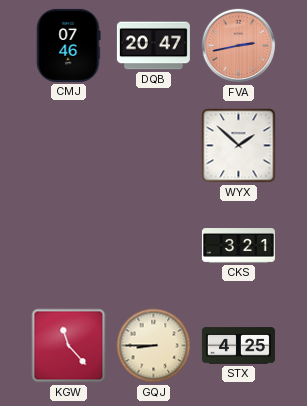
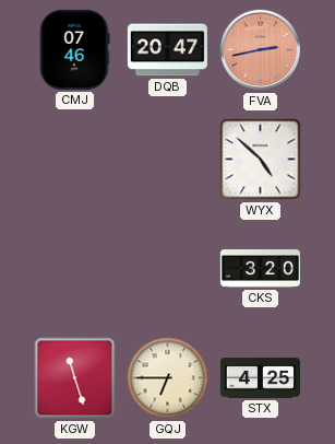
WYX: 1:52 -> 4:52
CKS: 3:21 -> 3:20
KGW: 11:23 -> 11:27
GQJ: 8:45 -> 6:45
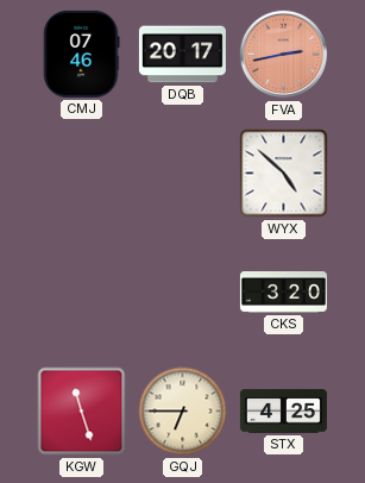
DQB: 20:47 -> 20:17
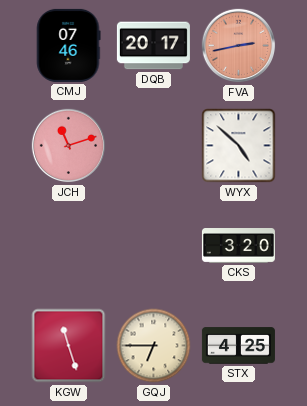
JCH: none -> 11:12
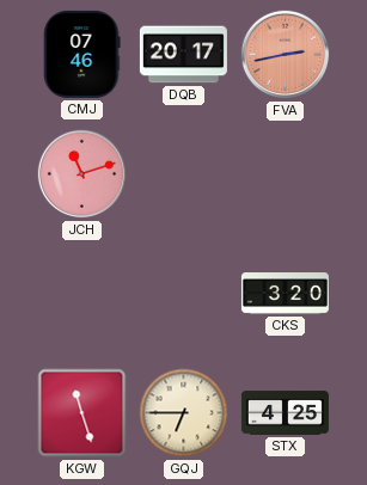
WYX: 4:52 -> none
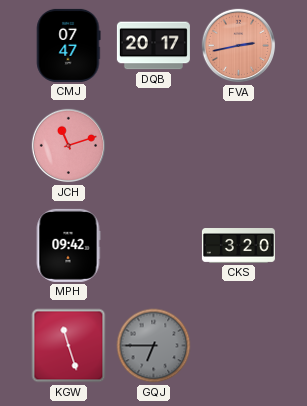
CMJ: 07:46 -> 07:47
MPH: none -> 09:42
GQJ dial: cream -> grey
STX: 4:25 -> none
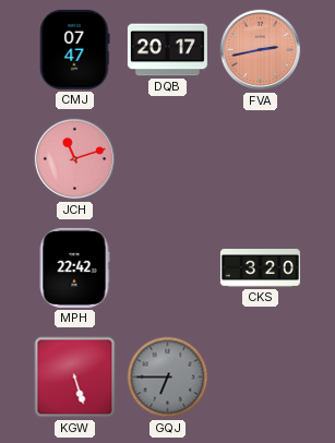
MPH: 09:42 -> 22:42
KGW: 11:27 -> 5:27
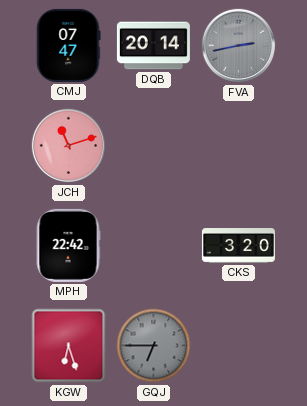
DQB: 20:17 -> 20:14
FVA dial: salmon -> grey
KGW: 5:27 -> 6:27
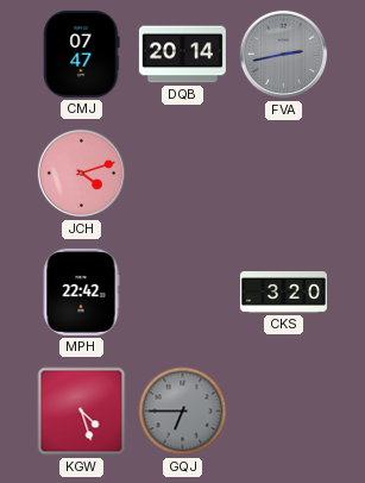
JCH: 11:12 -> 4:12
KGW: 6:27 -> 4:27
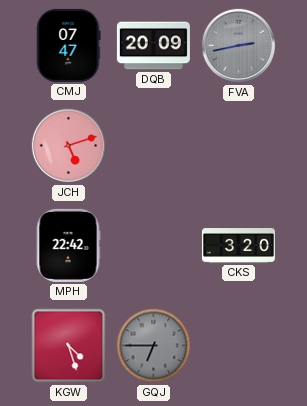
DQB: 20:14 -> 20:09
JCH: 4:12 -> 5:12
